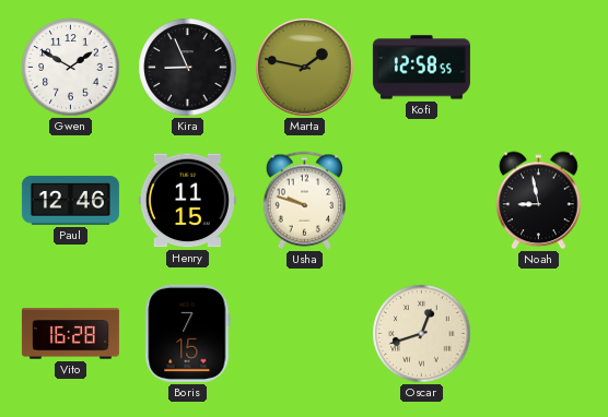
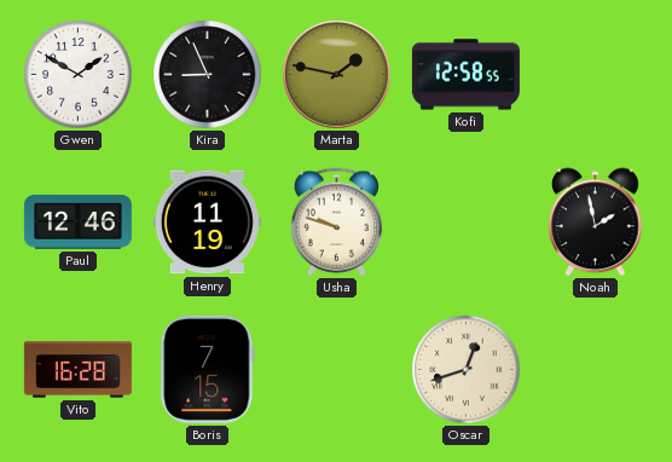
Henry: 11:15 -> 11:19
Noah: 8:58 -> 1:58
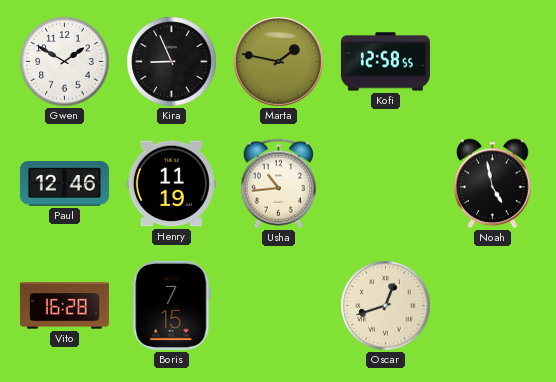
Usha: 9:48 -> 10:44
Noah: 1:58 -> 4:58
